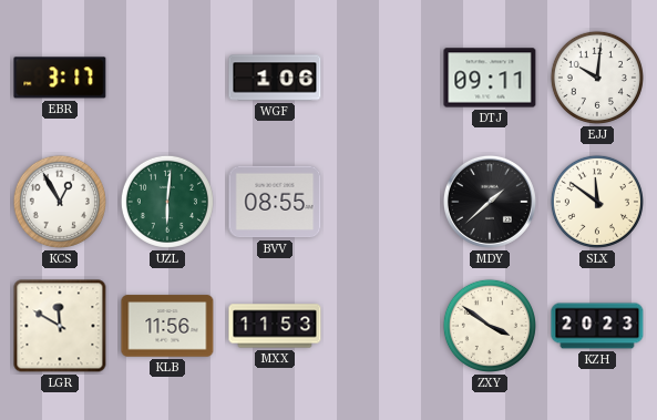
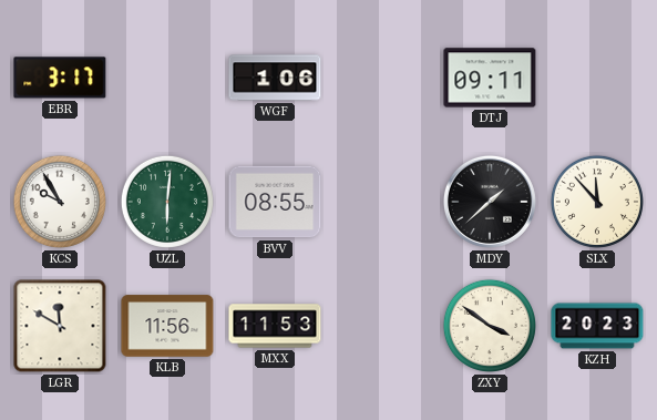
EJJ: 10:01 -> none
KCS: 12:55 -> 9:55
SLX: 11:51 -> 11:53
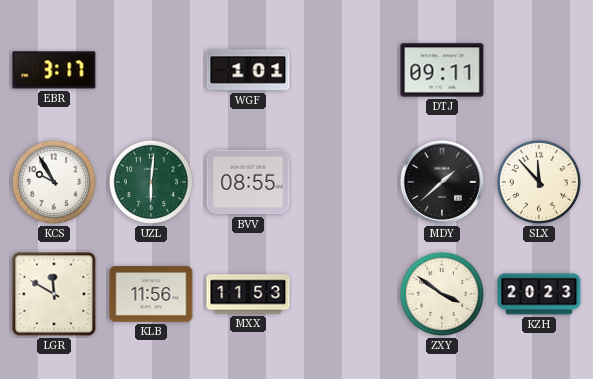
WGF: 1:06 -> 1:01
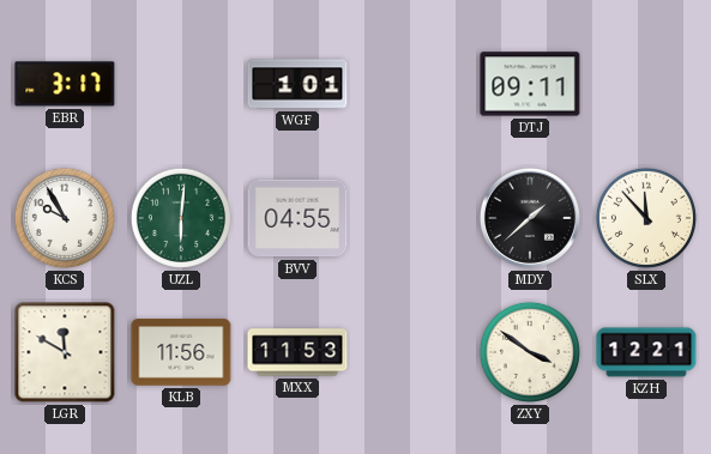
BVV: 08:55 -> 04:55
KZH: 20:23 -> 12:21
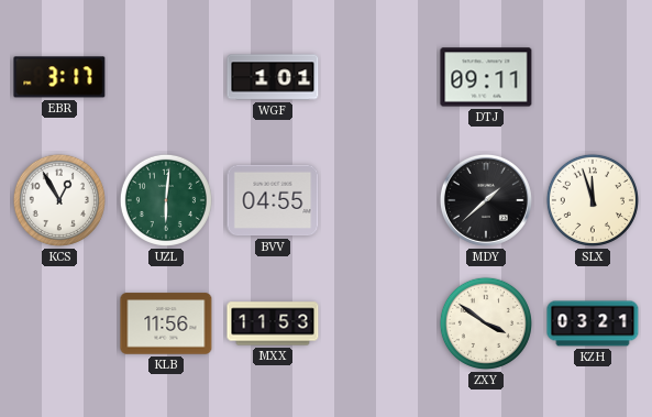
KCS: 9:55 -> 12:55
SLX: 11:53 -> 11:57
LGR: 11:50 -> none
KZH: 12:21 -> 03:21
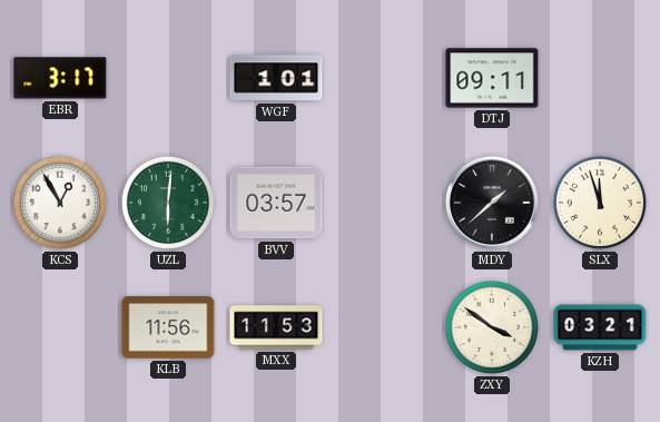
BVV: 04:55 -> 03:57
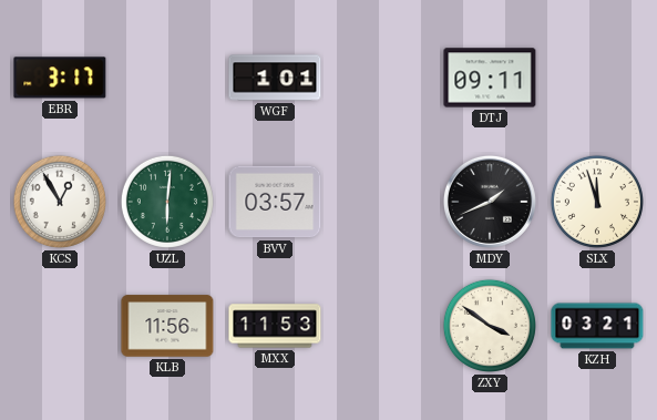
MDY: 1:38 -> 1:41
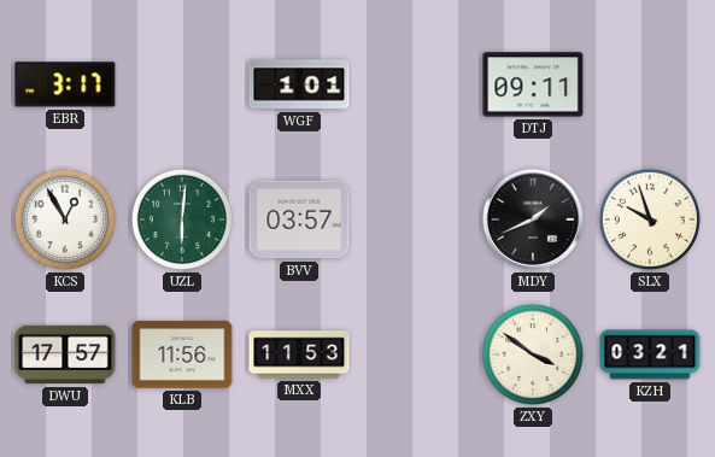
SLX: 11:57 -> 9:57
DWU: none -> 17:57
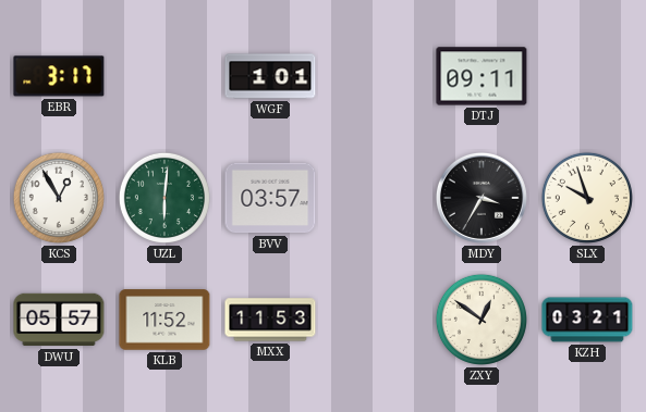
MDY: 1:41 -> 3:35
DWU: 17:57 -> 05:57
KLB: 11:56 -> 11:52
ZXY: 3:51 -> 12:51
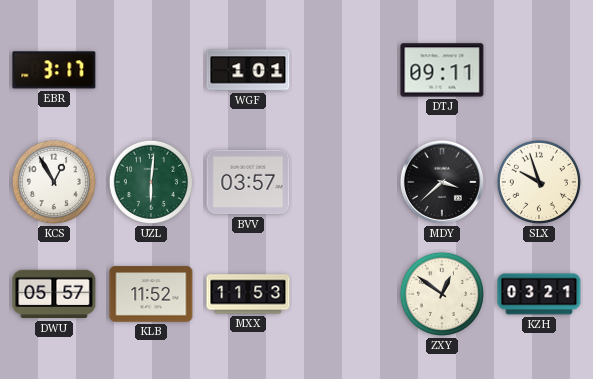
MDY: 3:35 -> 3:38
